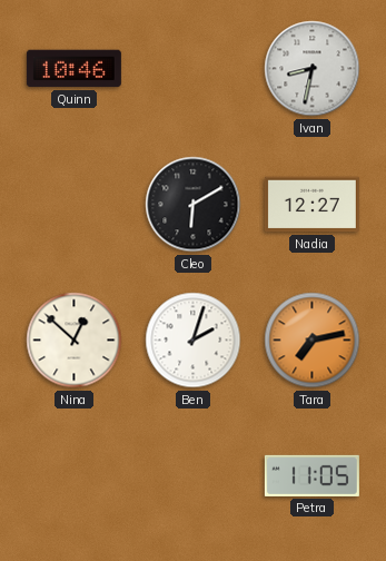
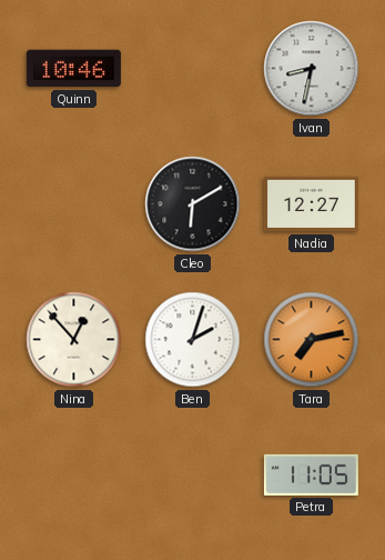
Nina: 12:52 -> 12:53
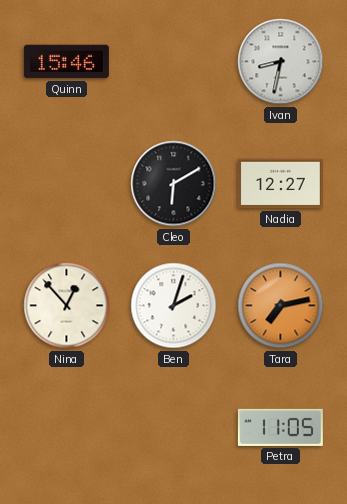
Quinn: 10:46 -> 15:46
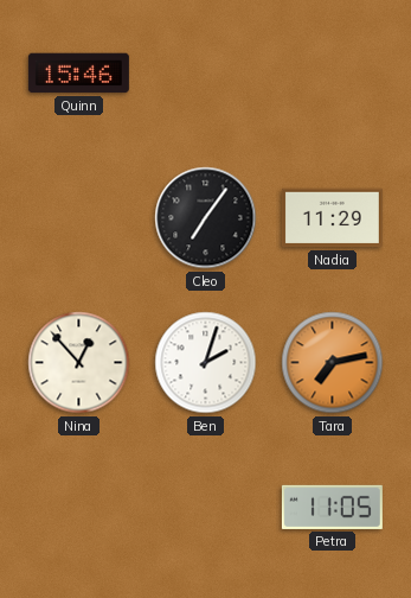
Ivan: 8:32 -> none
Cleo: 6:10 -> 7:06
Nadia: 12:27 -> 11:29
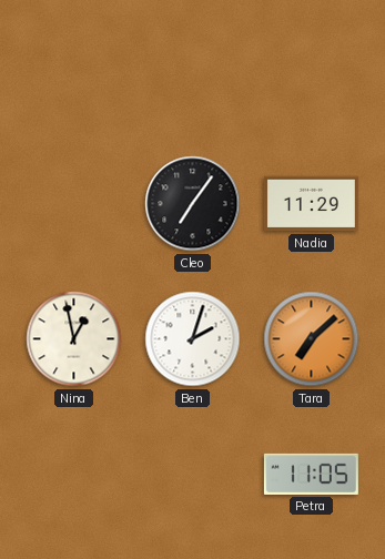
Quinn: 15:46 -> none
Nina: 12:53 -> 12:58
Tara: 7:13 -> 7:08
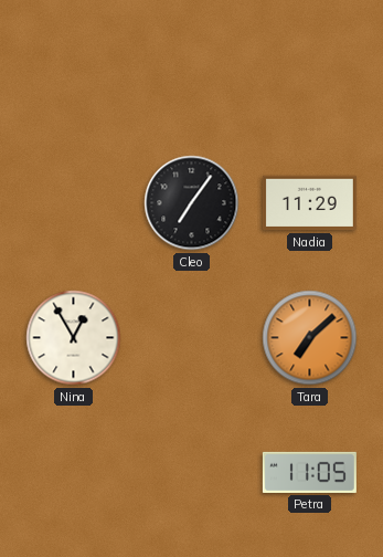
Nina: 12:58 -> 12:55
Ben: 2:03 -> none
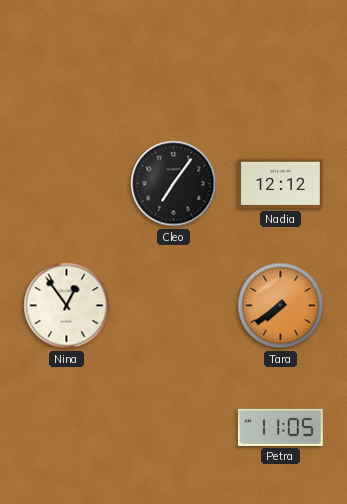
Nadia: 11:29 -> 12:12
Nina: 12:55 -> 12:54
Tara: 7:08 -> 7:39
